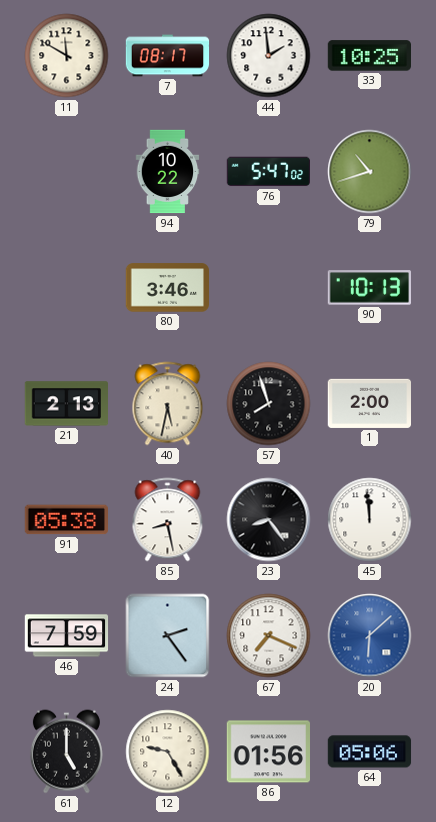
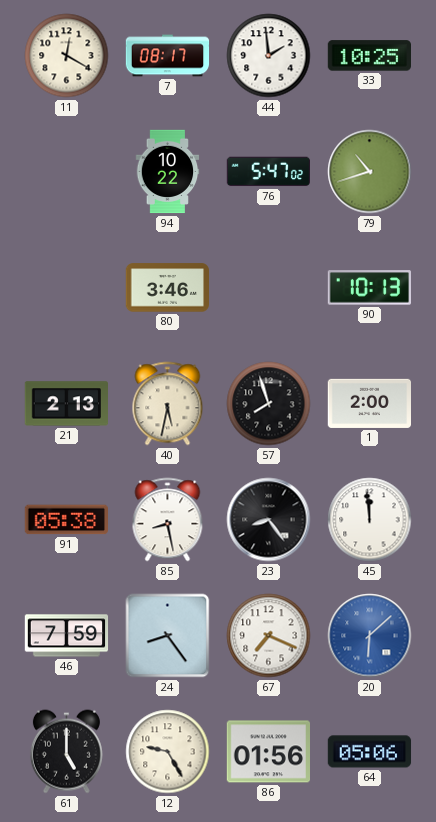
11: 11:50 -> 12:20
24: 2:24 -> 8:24
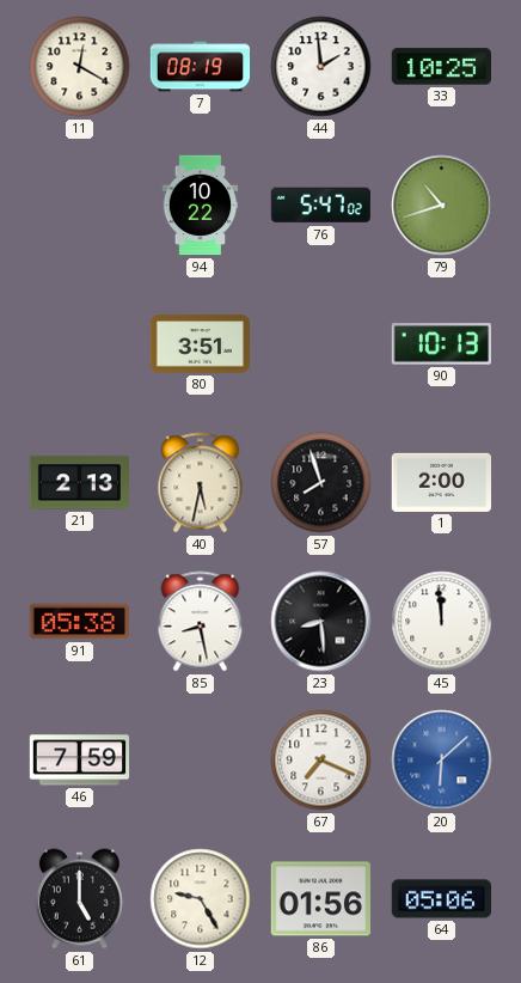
7: 08:17 -> 08:19
80: 3:46 -> 3:51
23: 8:24 -> 8:29
24: 8:24 -> none
